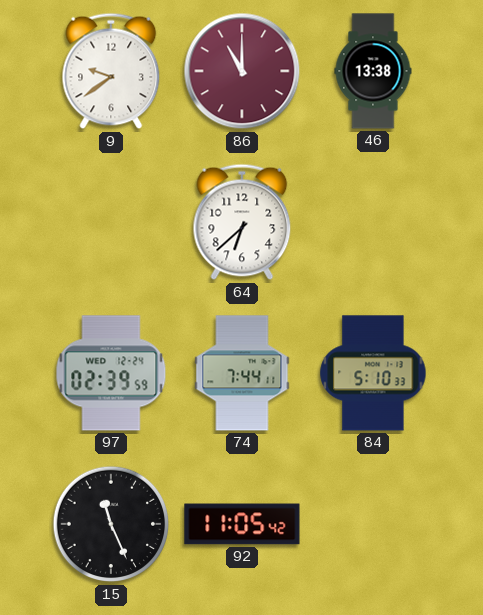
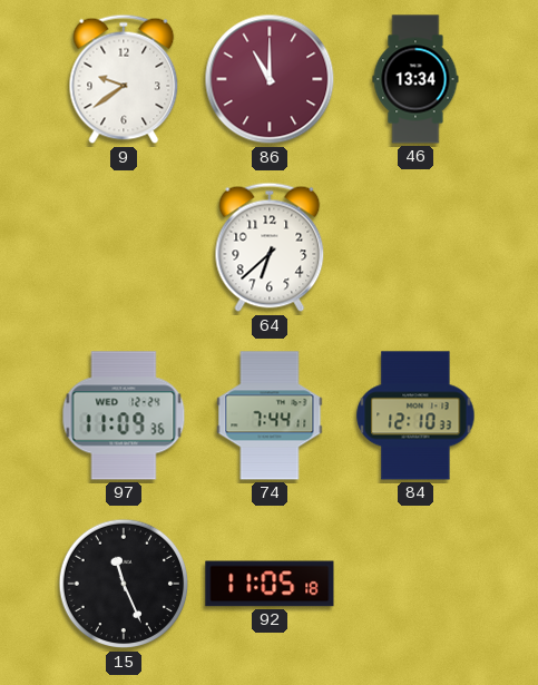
46: 13:38 -> 13:34
97: 02:39 -> 11:09
84: 5:10 -> 12:10
92: 11:05:42 -> 11:05:18
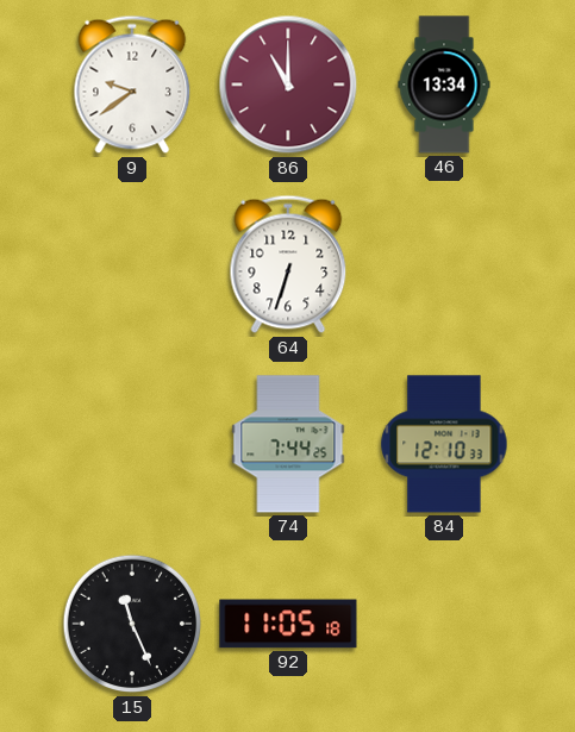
64: 6:38 -> 6:33
97: 11:09 -> none
74: 7:44:11 -> 7:44:25
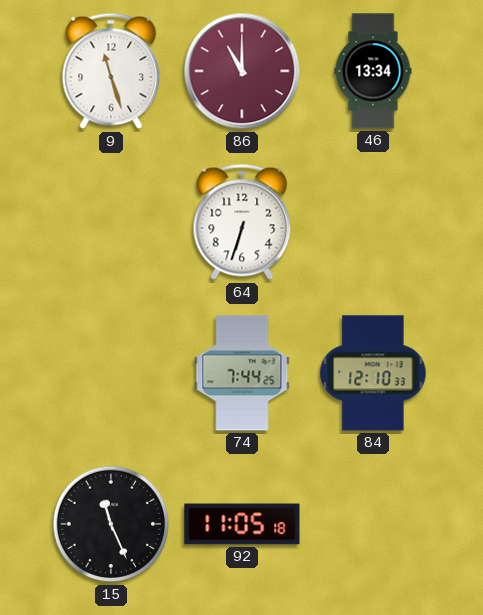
9: 9:39 -> 11:27
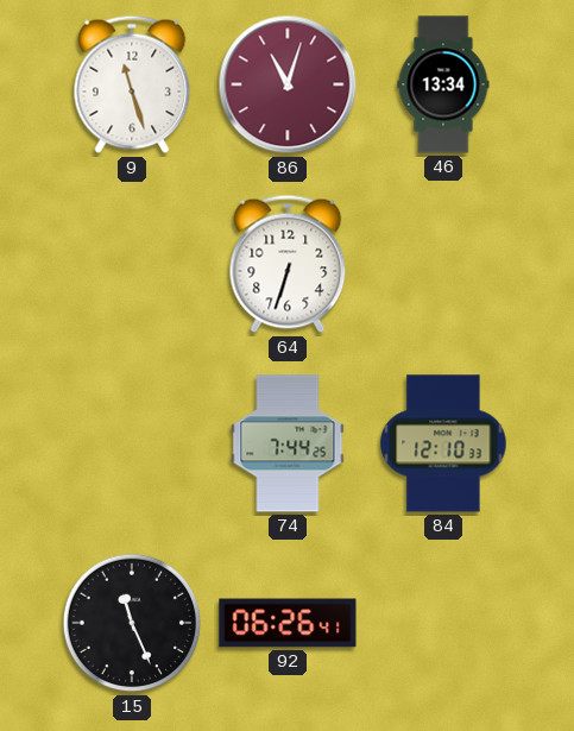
86: 11:00 -> 11:03
92: 11:05 -> 06:26
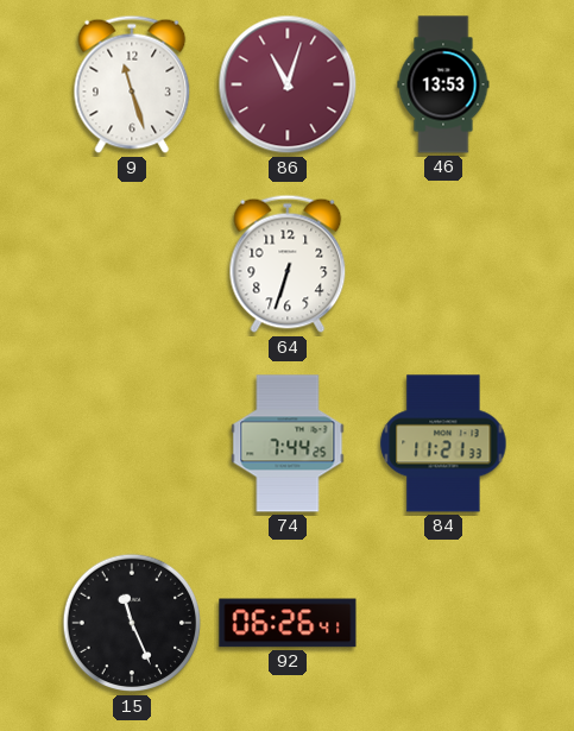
46: 13:34 -> 13:53
84: 12:10 -> 11:21
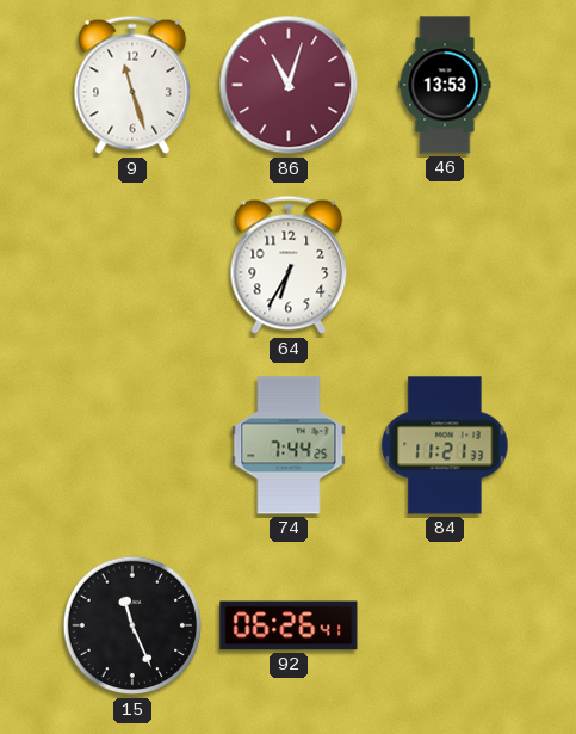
64: 6:33 -> 6:35
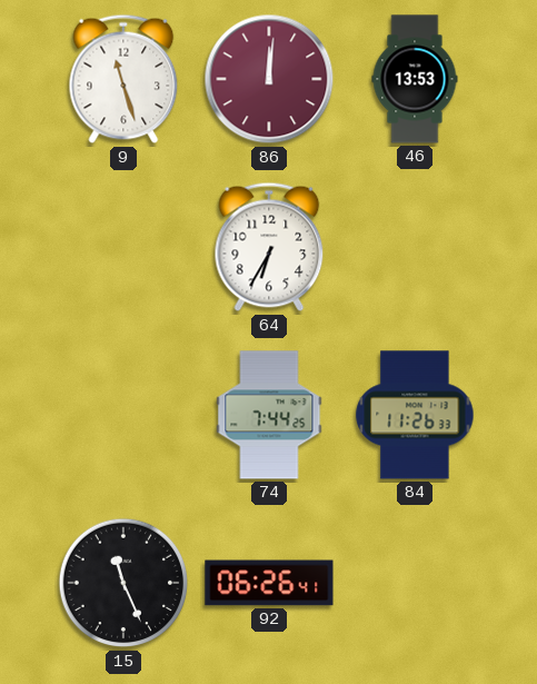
86: 11:03 -> 12:01
84: 11:21 -> 11:26
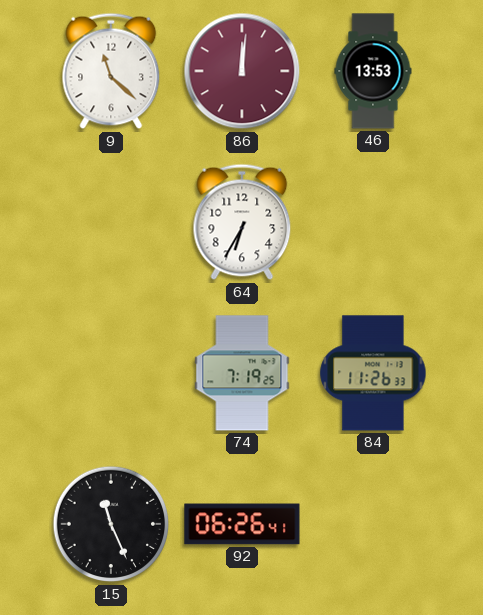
9: 11:27 -> 11:22
74: 7:44 -> 7:19
